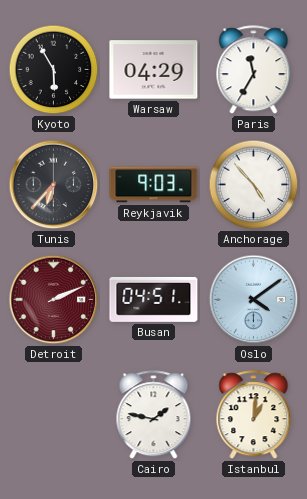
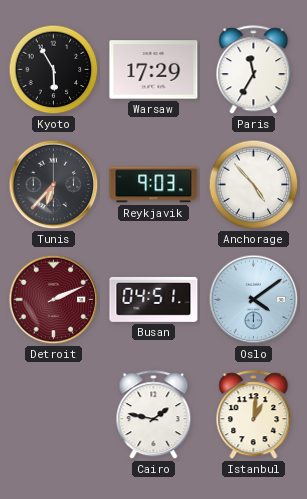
Warsaw: 04:29 -> 17:29
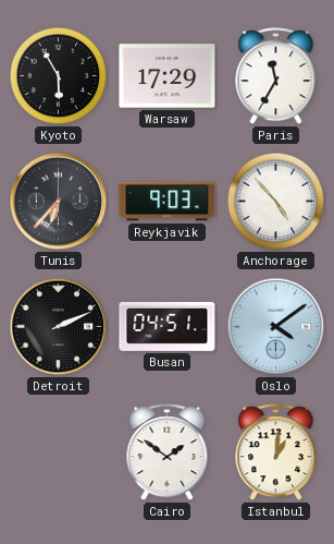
Detroit dial: burgundy -> black
Cairo: 1:47 -> 1:51
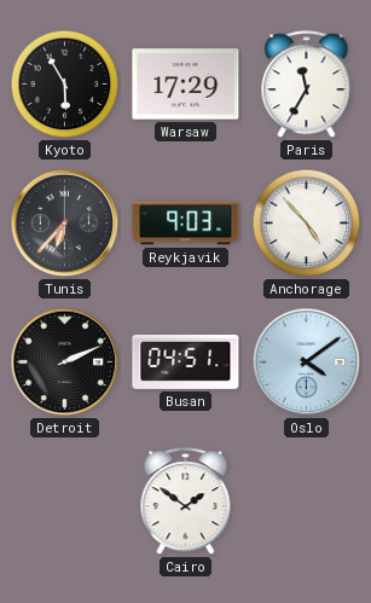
Istanbul: 1:01 -> none
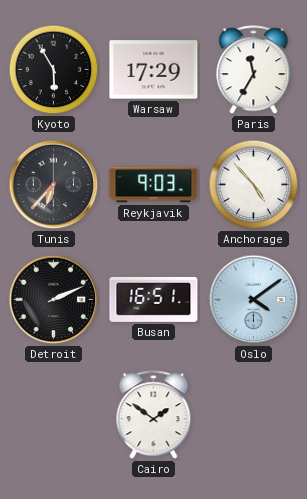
Busan: 04:51 -> 16:51
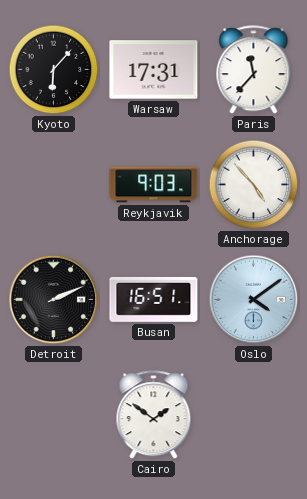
Kyoto: 5:55 -> 6:07
Warsaw: 17:29 -> 17:31
Paris: 11:35 -> 11:37
Tunis: 6:37 -> none
